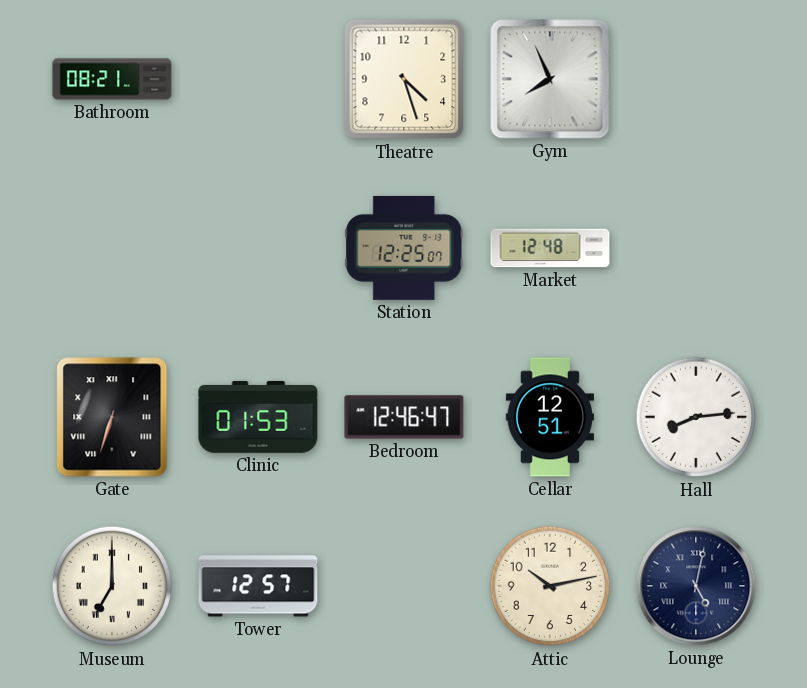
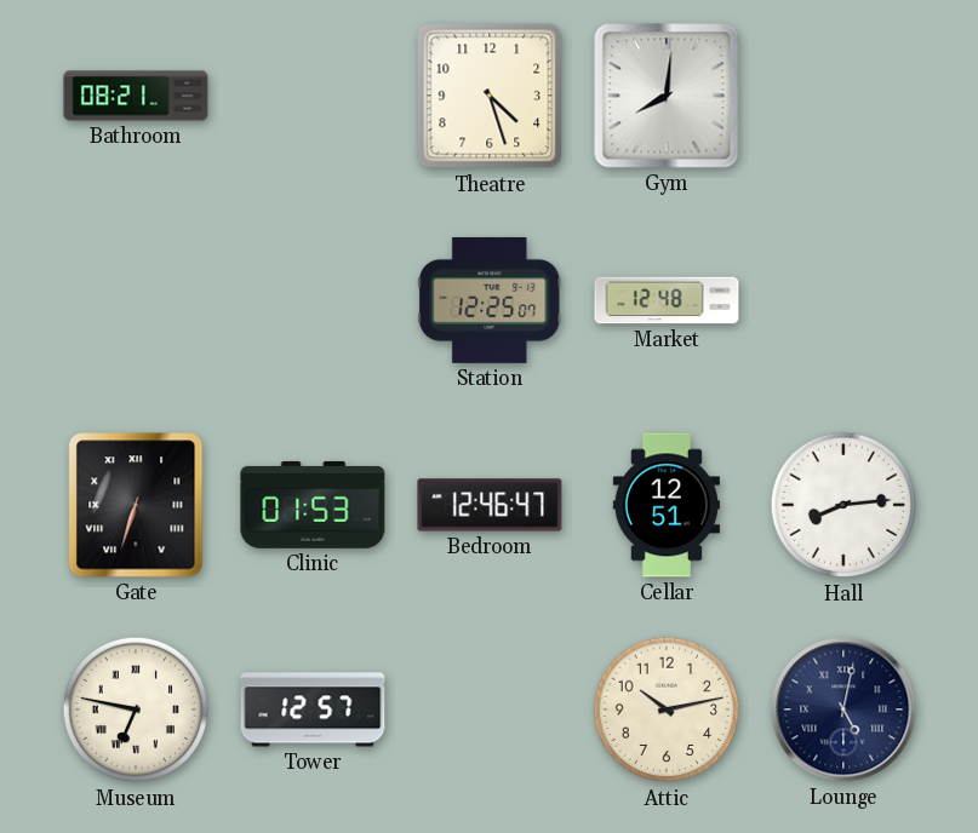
Gym: 7:56 -> 8:01
Museum: 7:00 -> 6:47
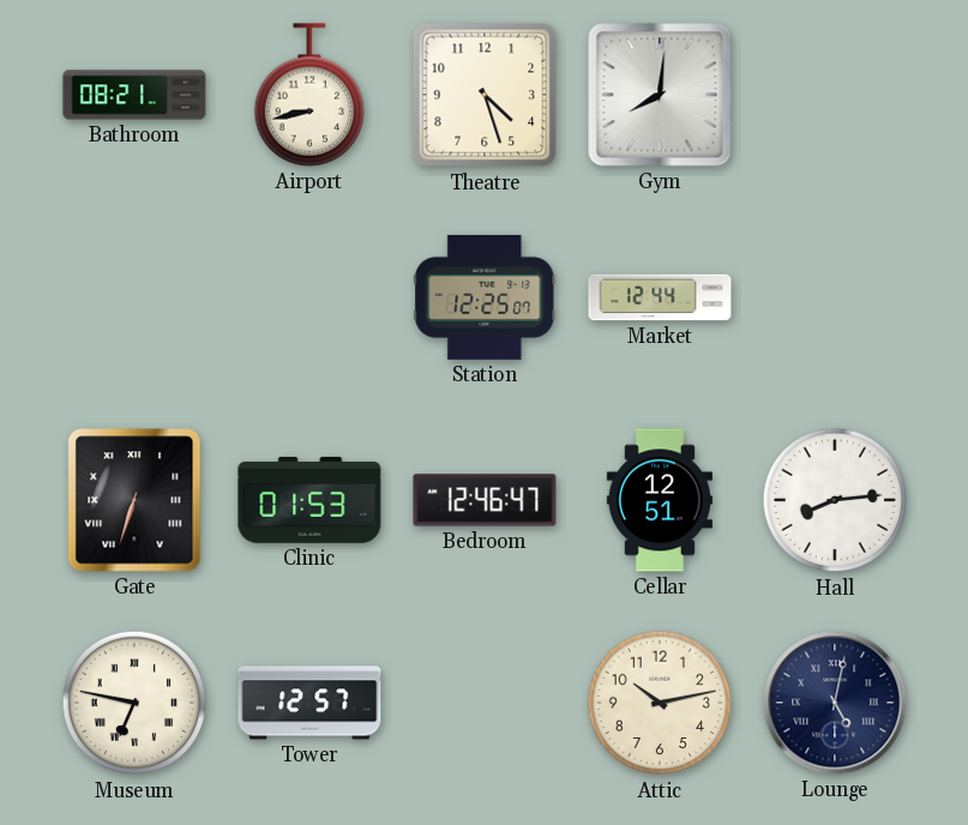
Airport: none -> 8:43
Market: 12:48 -> 12:44
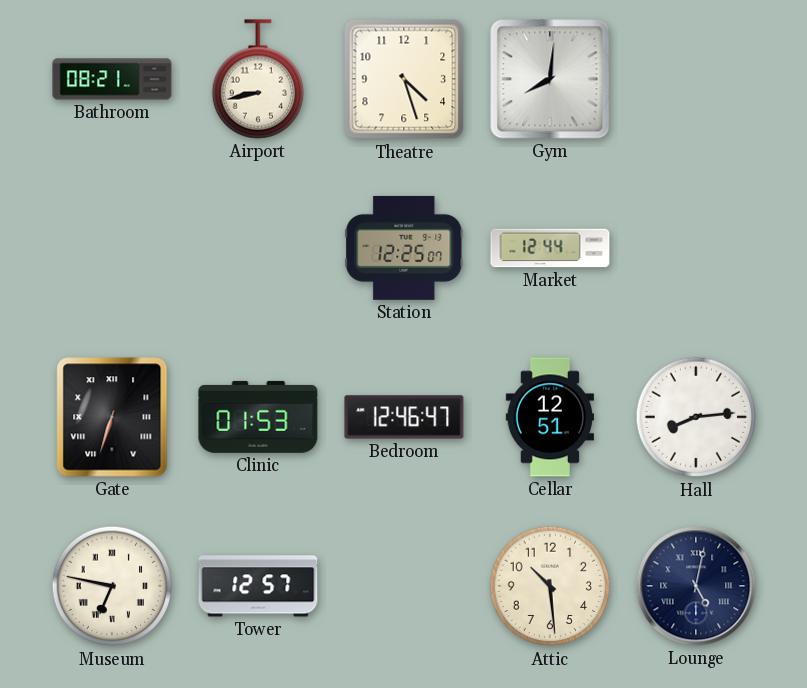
Attic: 10:13 -> 10:29
